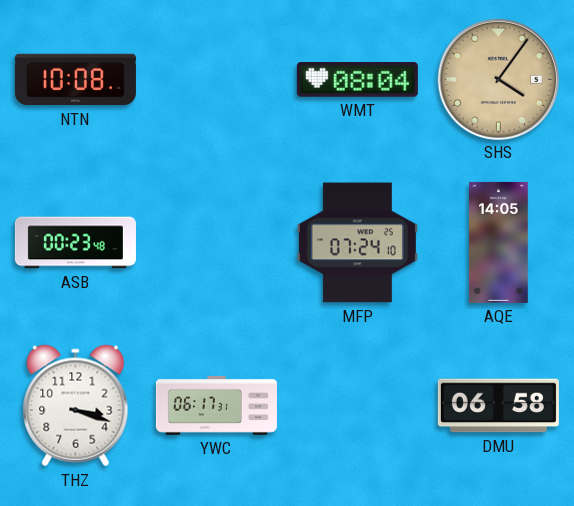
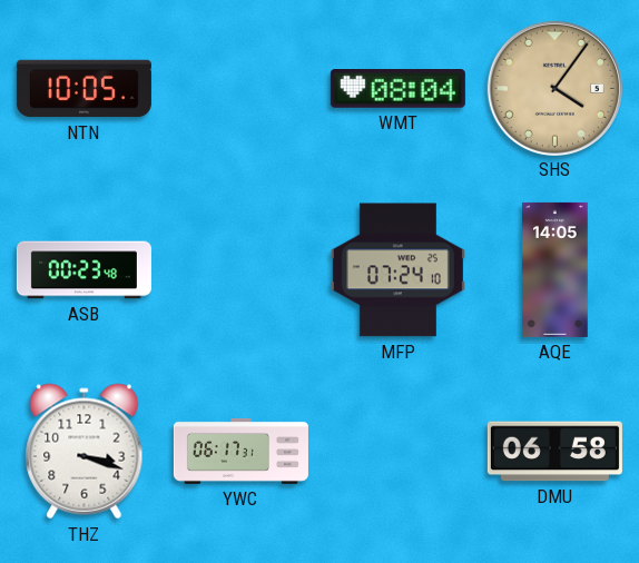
NTN: 10:08 -> 10:05
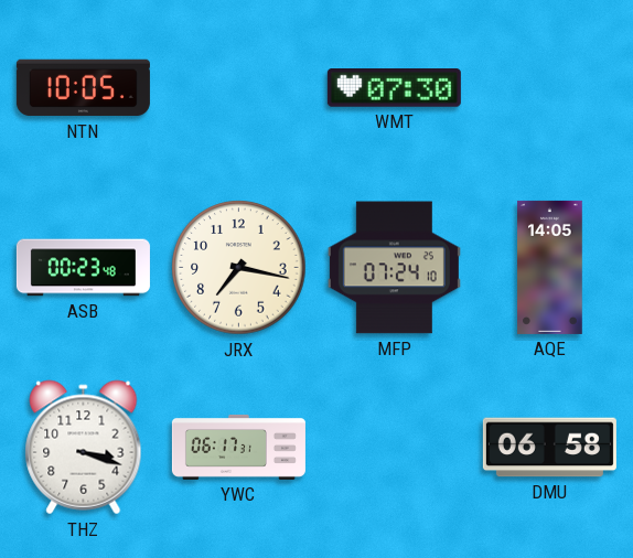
WMT: 08:04 -> 07:30
SHS: 4:06 -> none
JRX: none -> 7:17
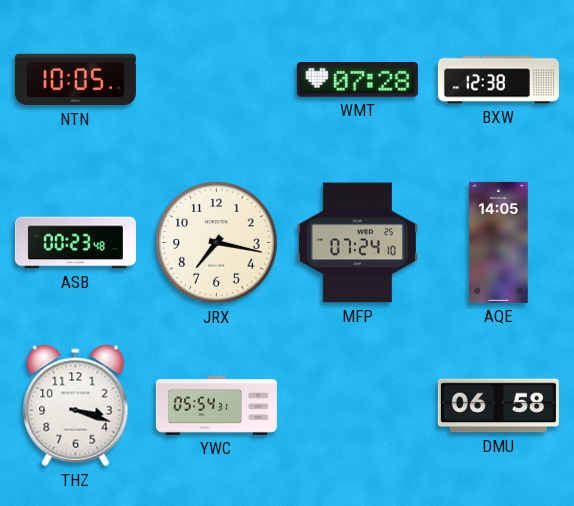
WMT: 07:30 -> 07:28
BXW: none -> 12:38
YWC: 06:17 -> 05:54
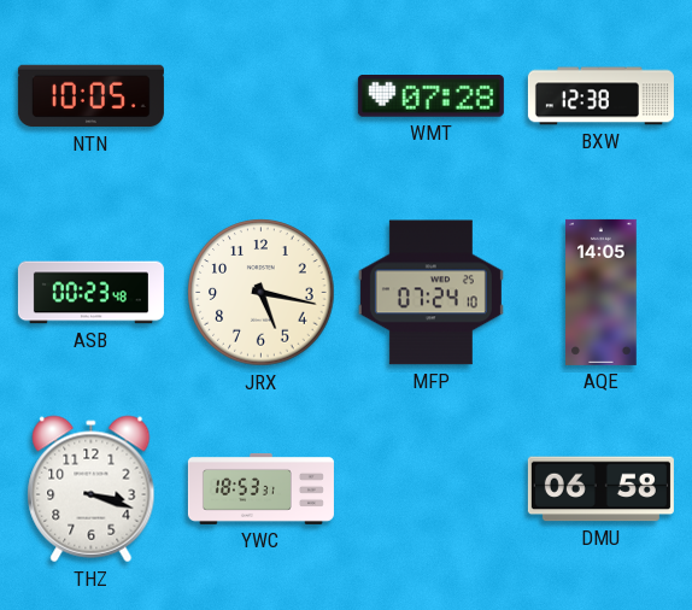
JRX: 7:17 -> 5:17
YWC: 05:54 -> 18:53
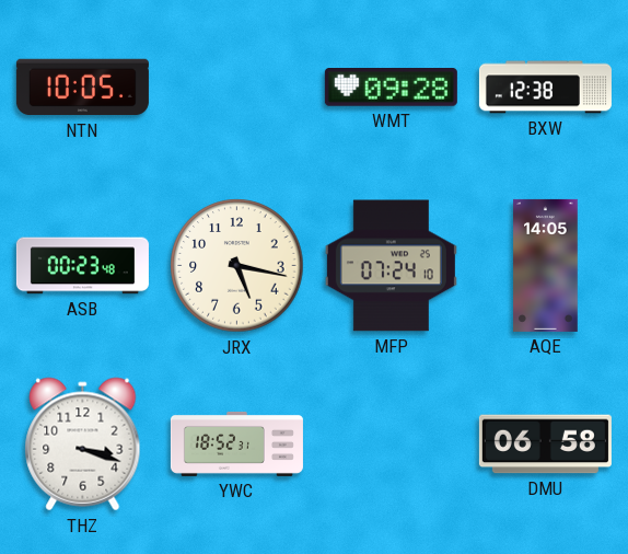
WMT: 07:28 -> 09:28
YWC: 18:53 -> 18:52
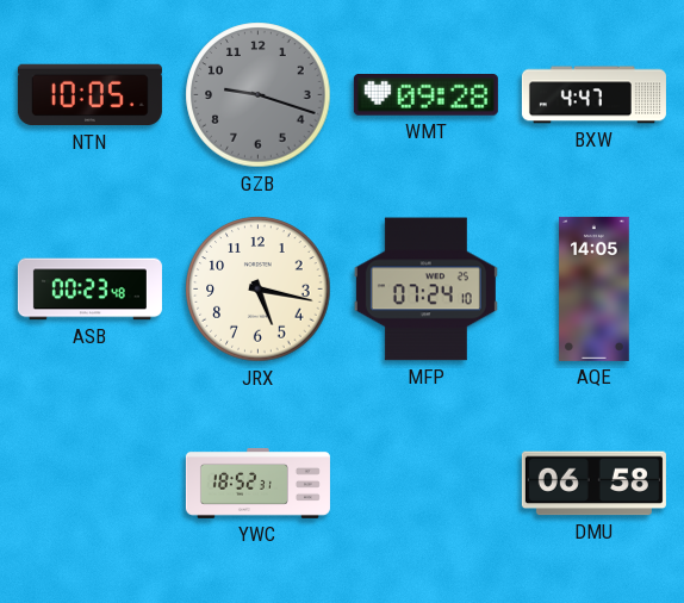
GZB: none -> 9:18
BXW: 12:38 -> 4:47
THZ: 3:18 -> none
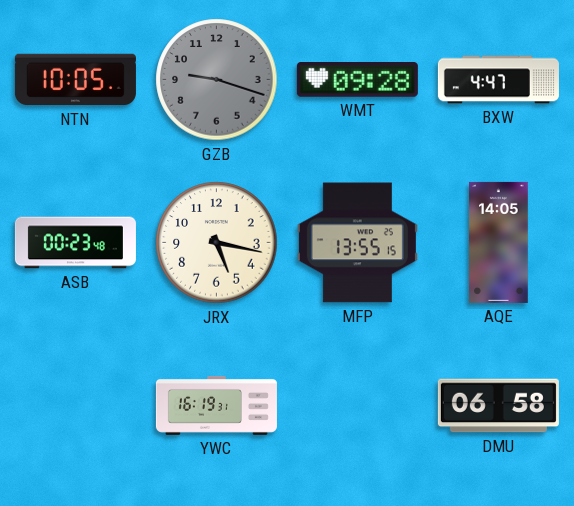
MFP: 07:24 -> 13:55
YWC: 18:52 -> 16:19
